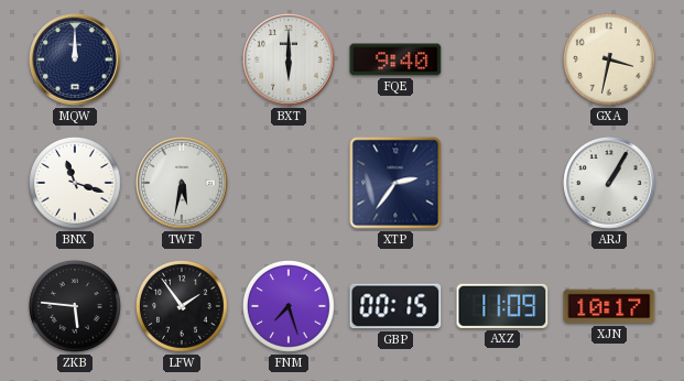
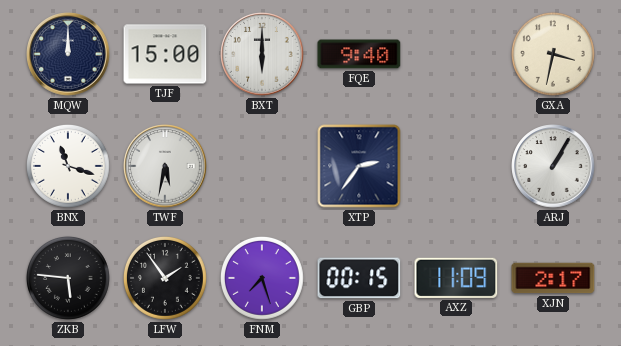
TJF: none -> 15:00
XJN: 10:17 -> 2:17
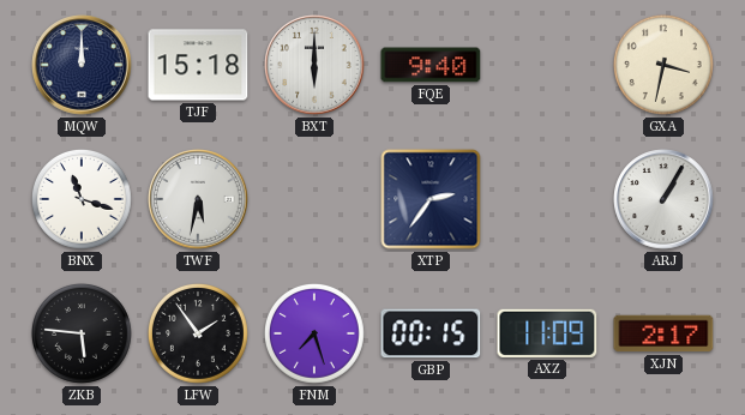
TJF: 15:00 -> 15:18
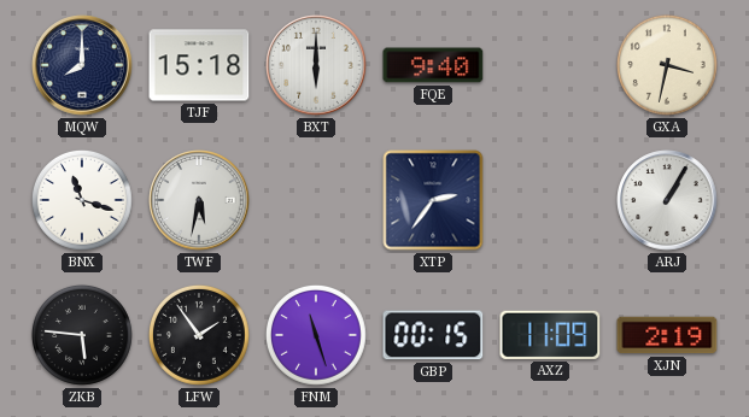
MQW: 12:00 -> 8:00
FNM: 7:27 -> 11:27
XJN: 2:17 -> 2:19
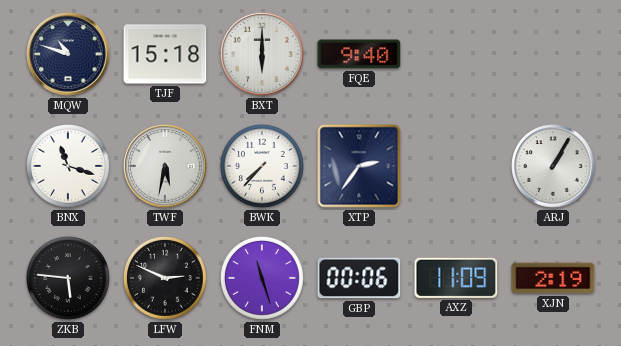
MQW: 8:00 -> 10:48
GXA: 3:32 -> none
BWK: none -> 7:37
LFW: 1:54 -> 2:49
GBP: 00:15 -> 00:06
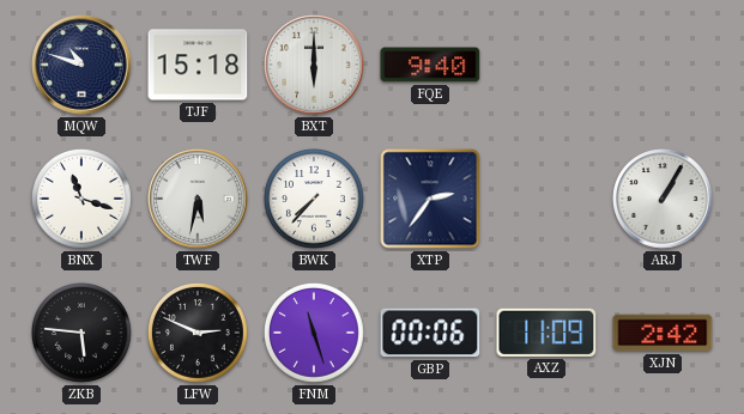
XJN: 2:19 -> 2:42
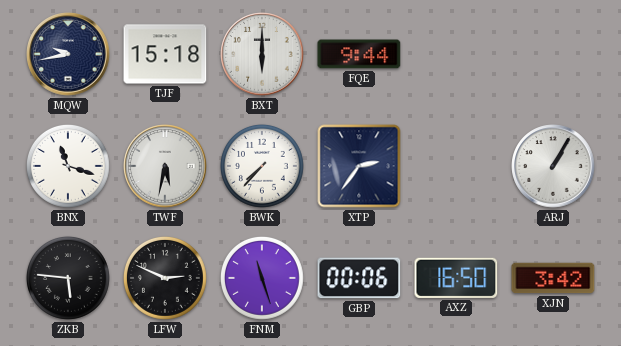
MQW: 10:48 -> 9:43
FQE: 9:40 -> 9:44
AXZ: 11:09 -> 16:50
XJN: 2:42 -> 3:42
